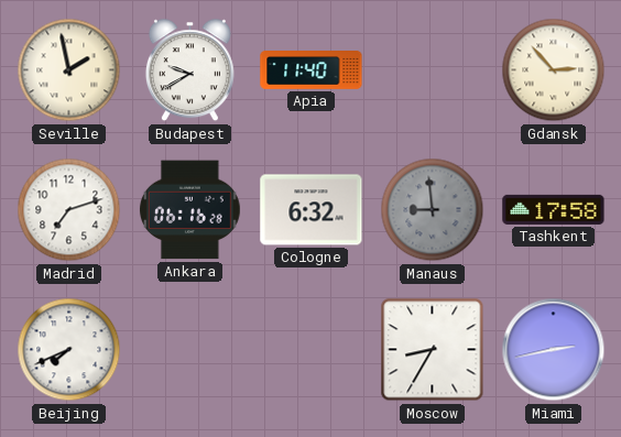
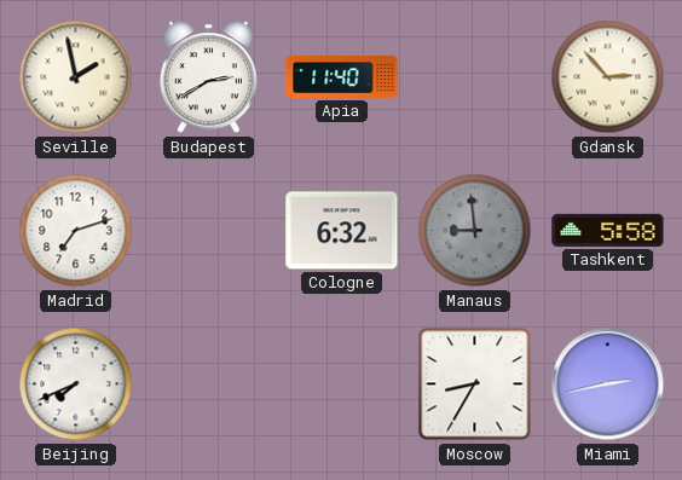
Budapest: 9:40 -> 2:40
Ankara: 06:16 -> none
Tashkent: 17:58 -> 5:58
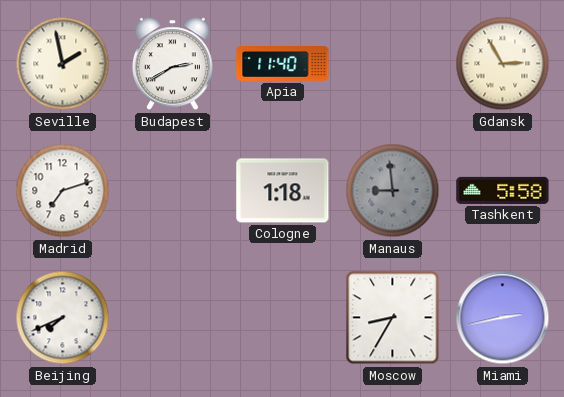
Gdansk: 2:53 -> 2:55
Cologne: 6:32 -> 1:18
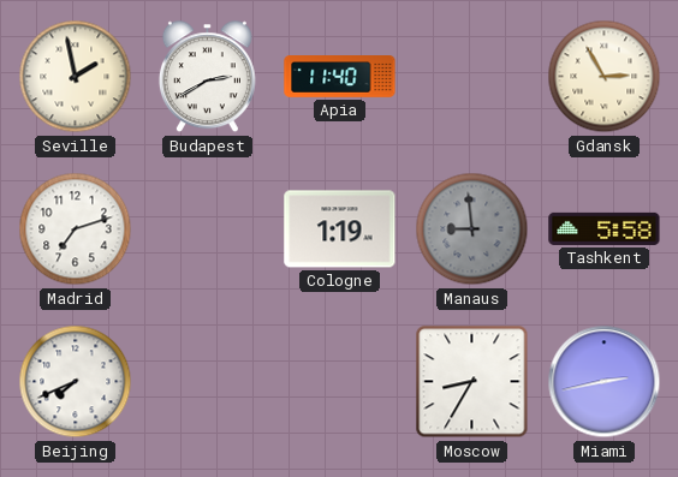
Cologne: 1:18 -> 1:19
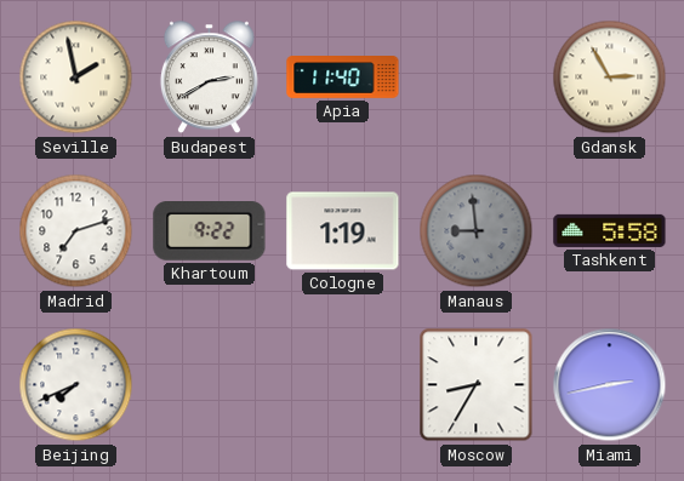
Khartoum: none -> 9:22
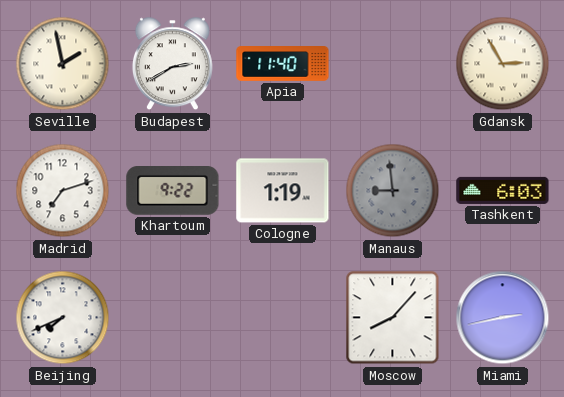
Tashkent: 5:58 -> 6:03
Moscow: 8:35 -> 8:07
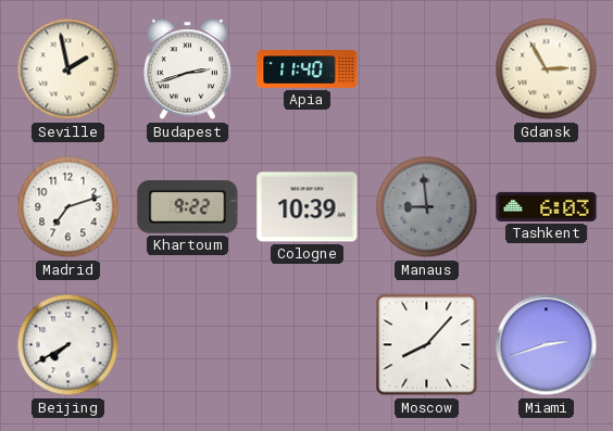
Budapest: 2:40 -> 2:42
Cologne: 1:19 -> 10:39
Beijing: 7:41 -> 7:40
Miami: 2:43 -> 2:42
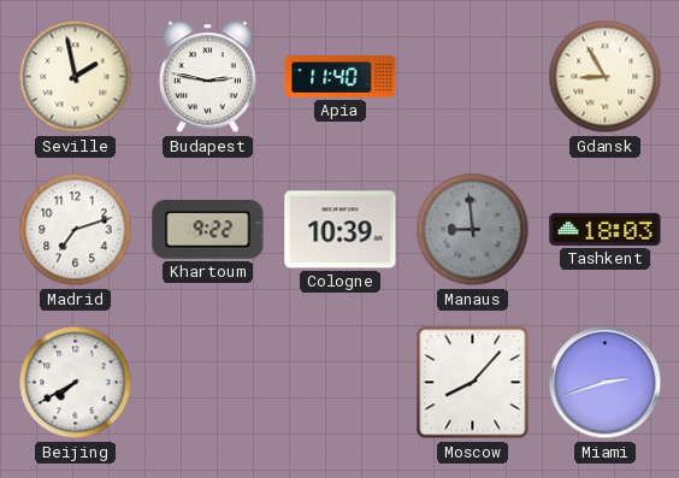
Budapest: 2:42 -> 2:47
Gdansk: 2:55 -> 8:55
Tashkent: 6:03 -> 18:03
